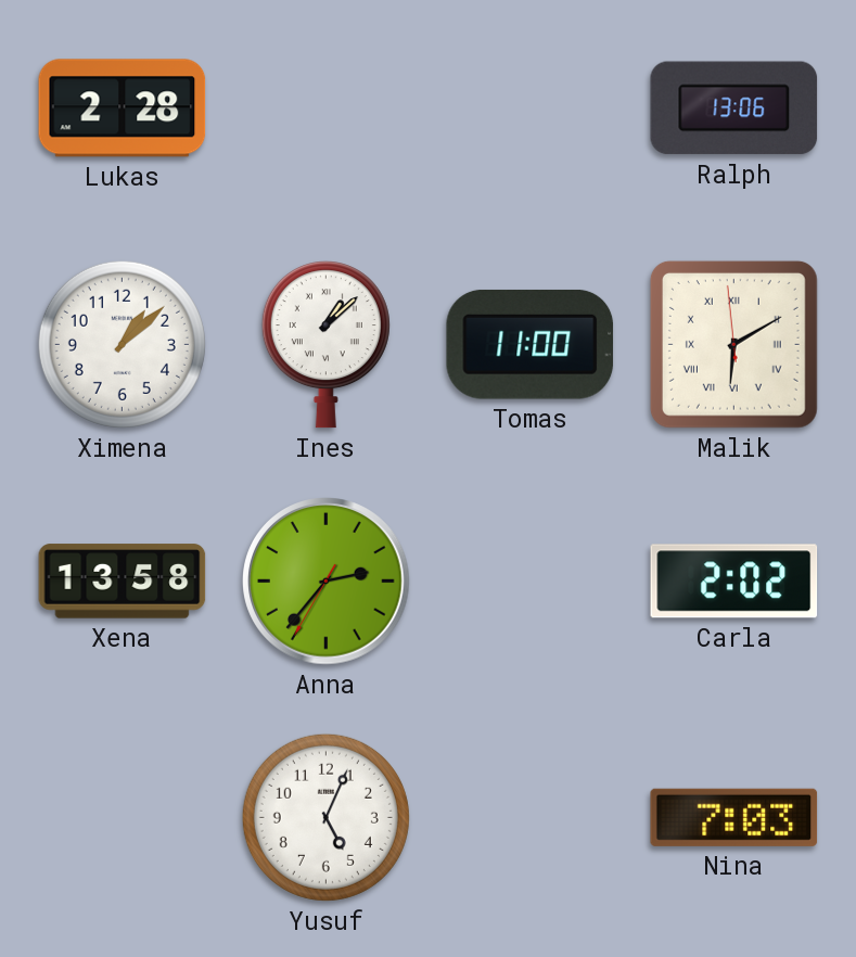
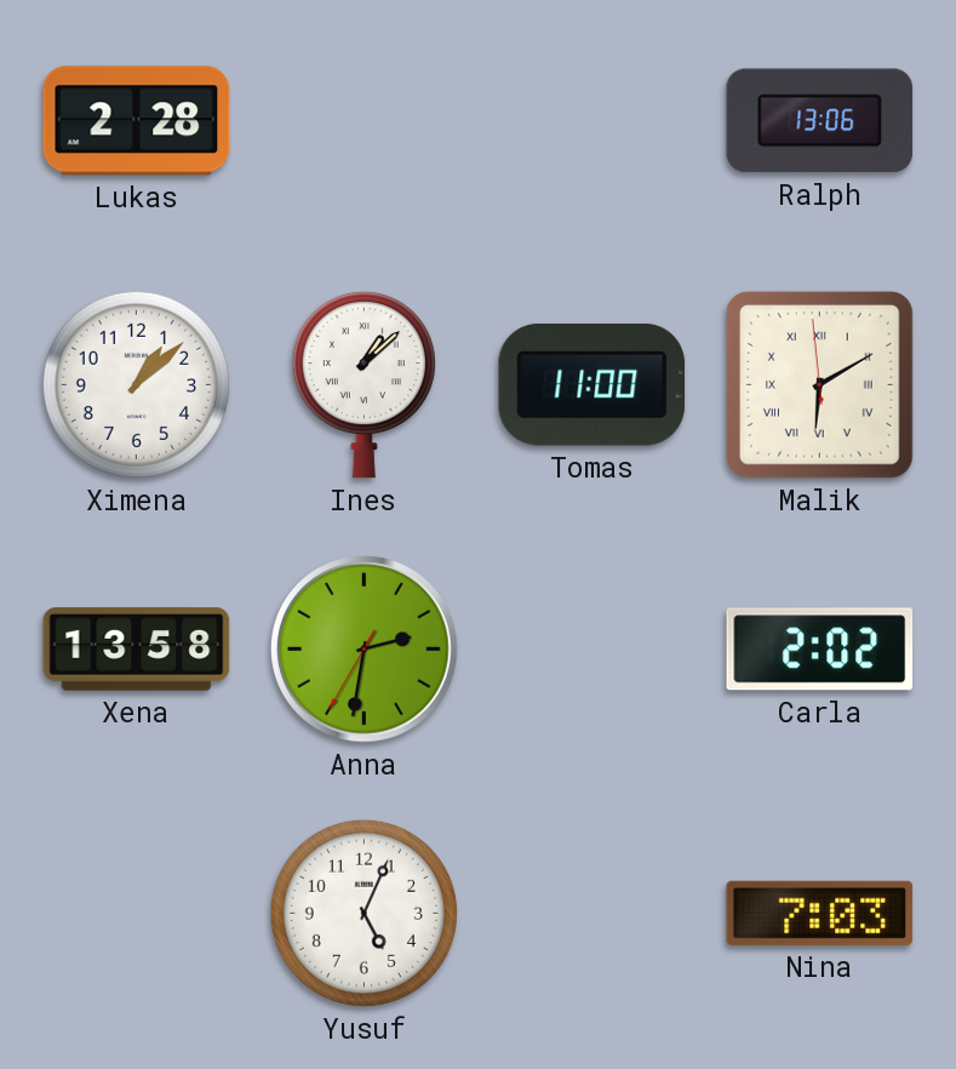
Anna: 2:36 -> 2:31
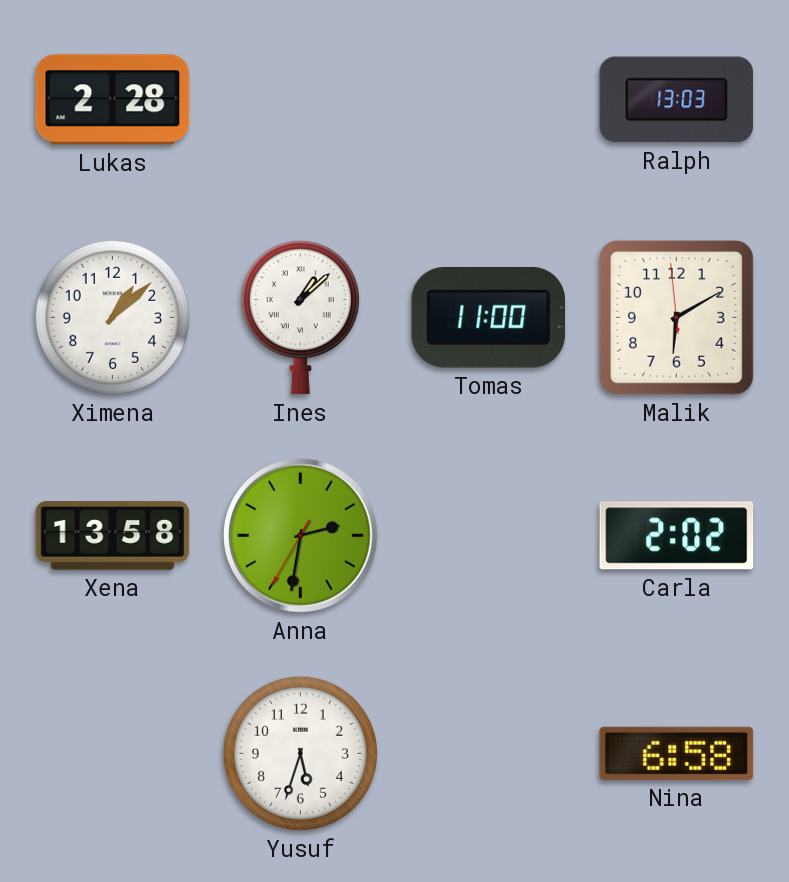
Ralph: 13:06 -> 13:03
Malik numerals: Roman -> Arabic
Yusuf: 5:04 -> 5:33
Nina: 7:03 -> 6:58
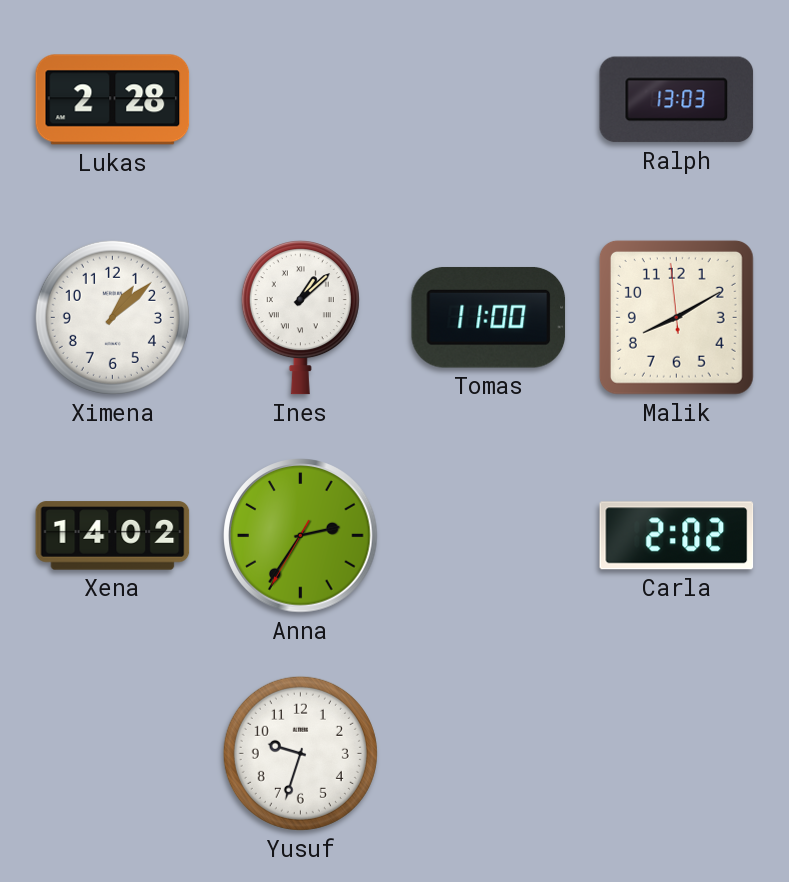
Malik: 6:09 -> 8:09
Xena: 13:58 -> 14:02
Anna: 2:31 -> 2:35
Yusuf: 5:33 -> 9:33
Nina: 6:58 -> none
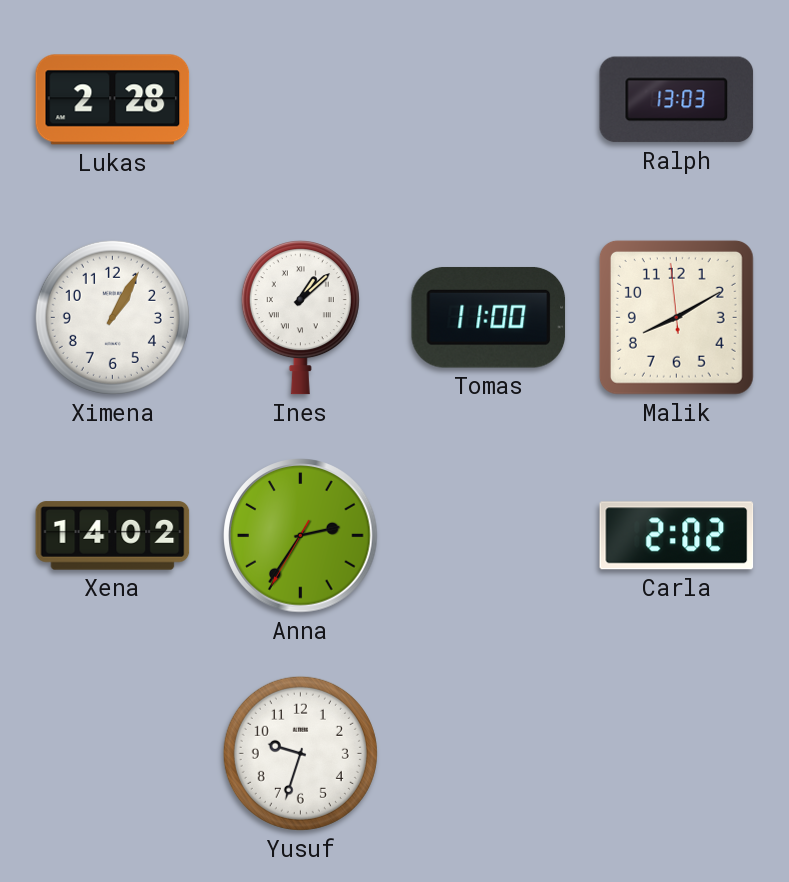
Ximena: 1:08 -> 1:05
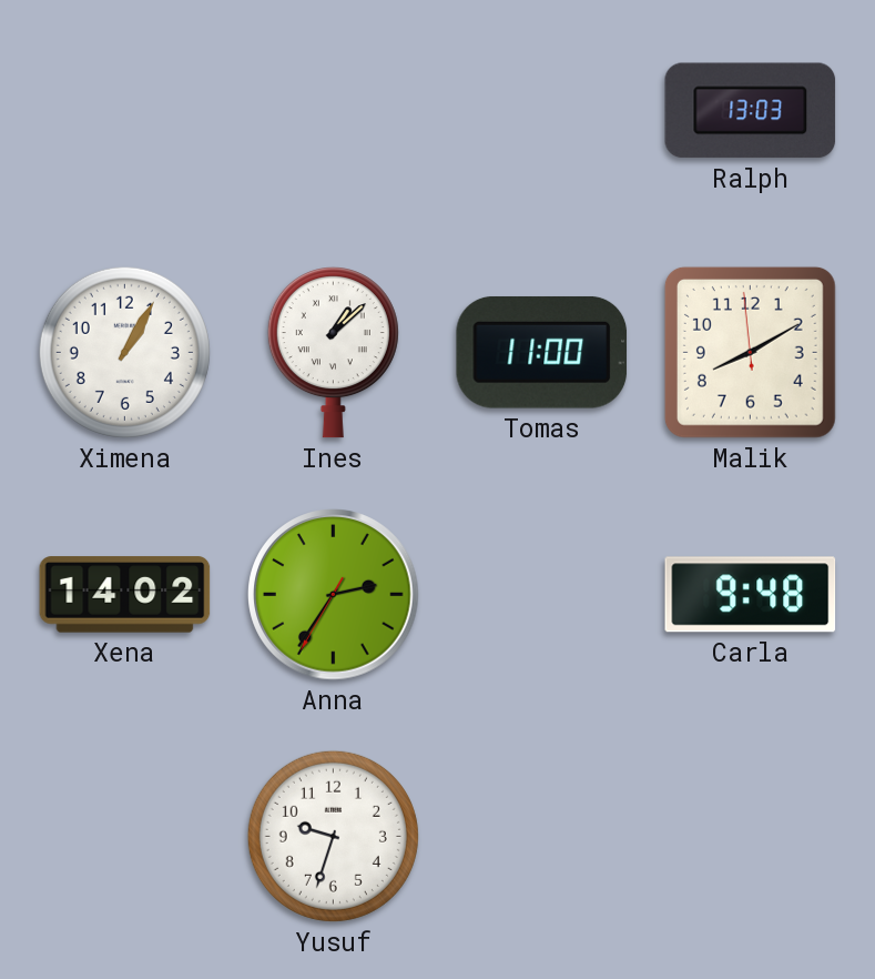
Lukas: 2:28 -> none
Carla: 2:02 -> 9:48
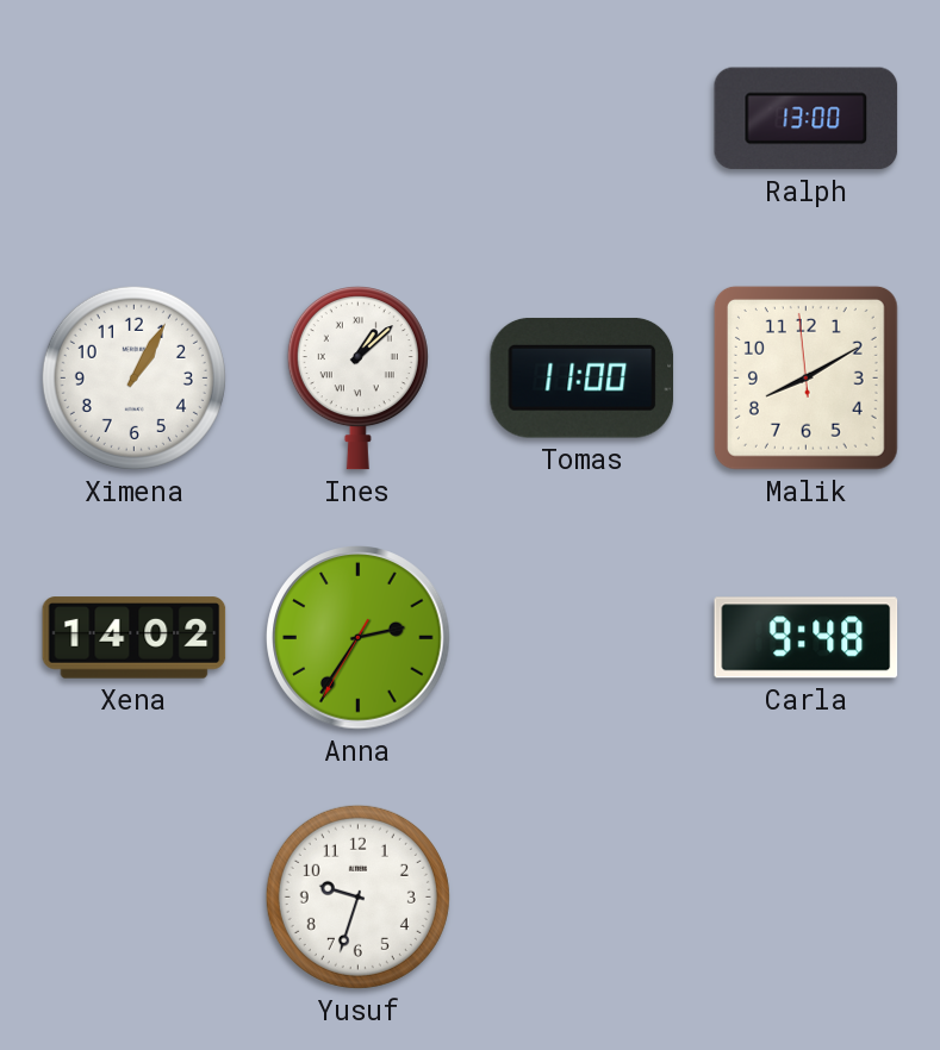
Ralph: 13:03 -> 13:00
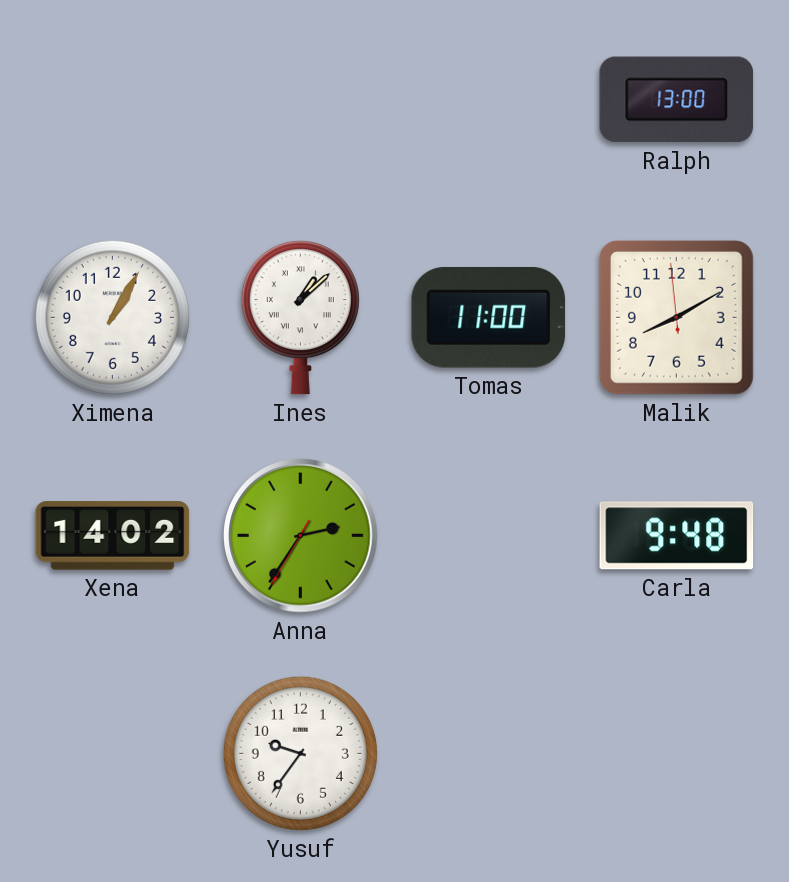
Yusuf: 9:33 -> 9:36
